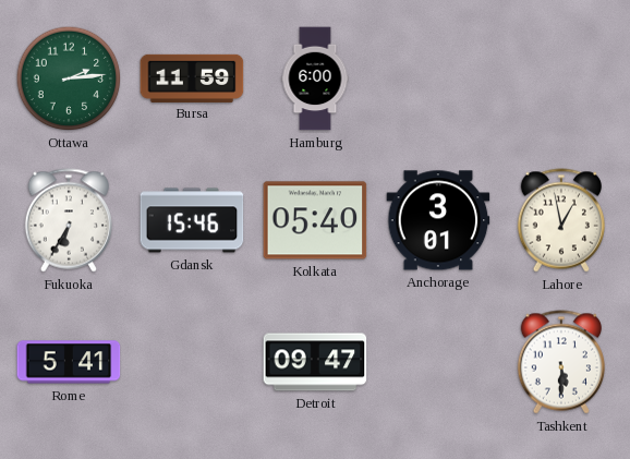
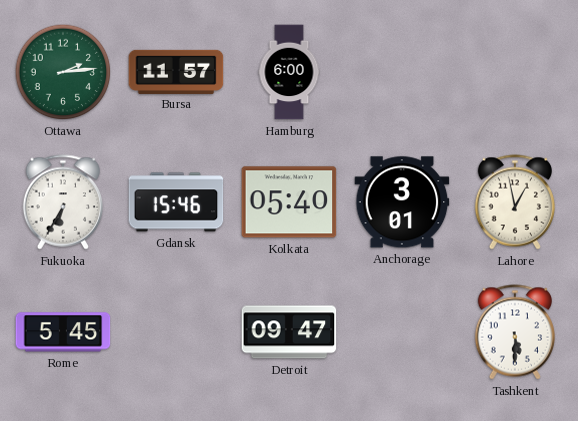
Bursa: 11:59 -> 11:57
Rome: 5:41 -> 5:45
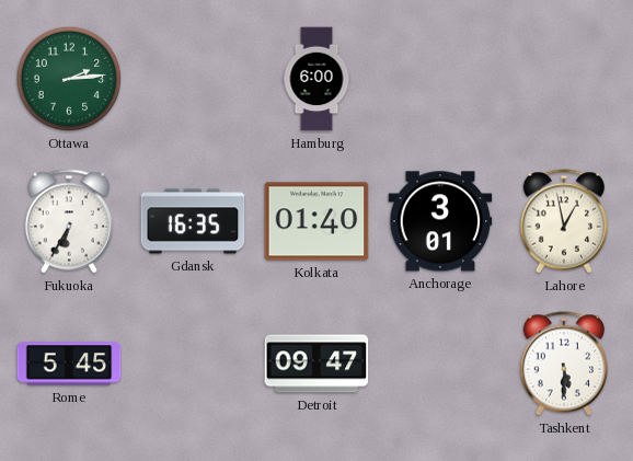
Bursa: 11:57 -> none
Gdansk: 15:46 -> 16:35
Kolkata: 05:40 -> 01:40
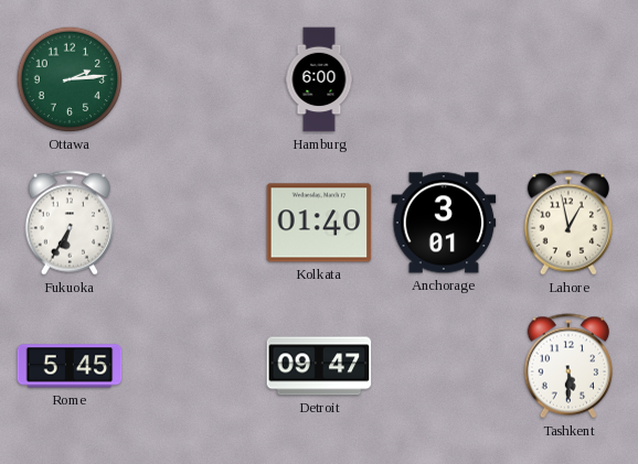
Gdansk: 16:35 -> none
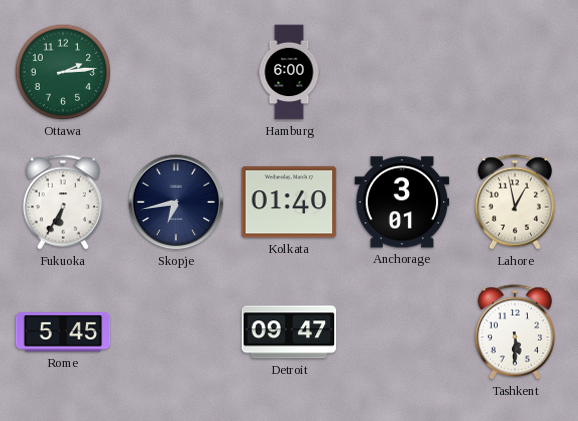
Skopje: none -> 6:43
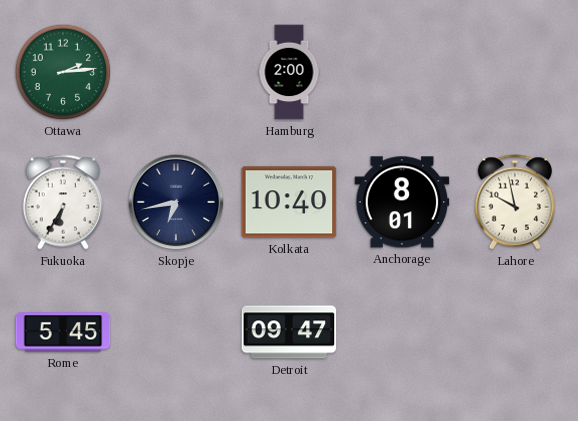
Hamburg: 6:00 -> 2:00
Kolkata: 01:40 -> 10:40
Anchorage: 3:01 -> 8:01
Lahore: 12:58 -> 9:58
Tashkent: 5:30 -> none
